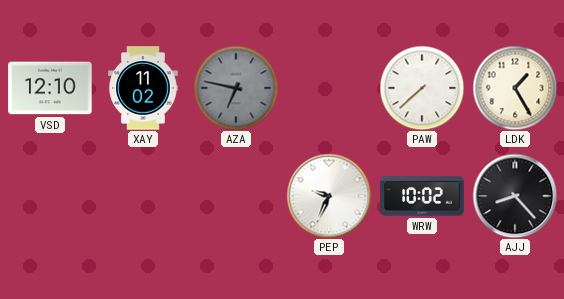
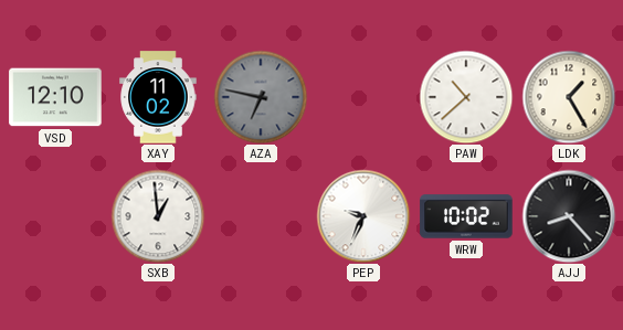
PAW: 7:38 -> 10:38
SXB: none -> 12:59
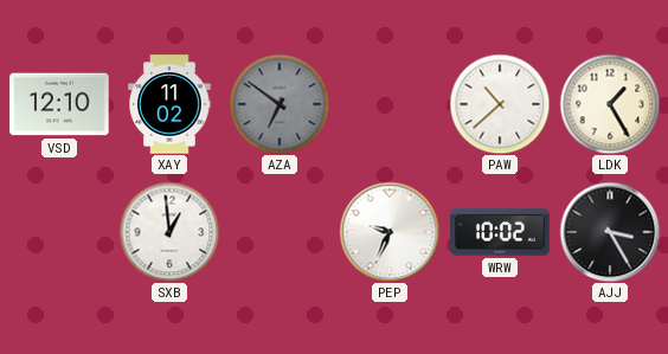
AZA: 6:47 -> 6:51
AJJ: 8:23 -> 3:25
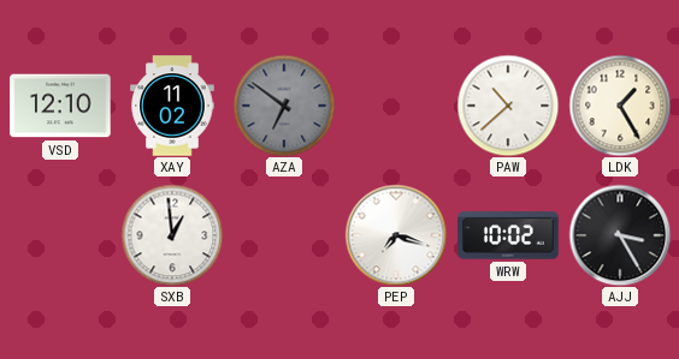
PEP: 9:34 -> 7:18
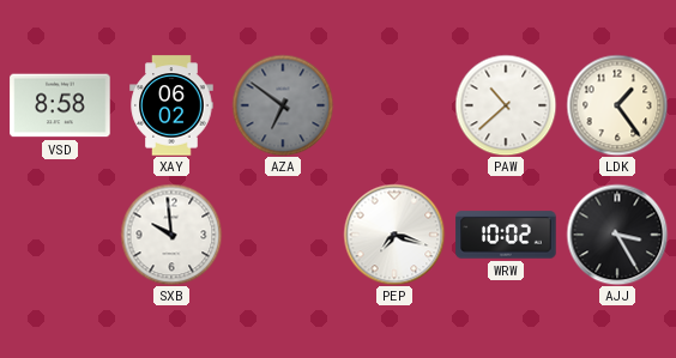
VSD: 12:10 -> 8:58
XAY: 11:02 -> 06:02
LDK: 1:25 -> 1:24
SXB: 12:59 -> 9:59
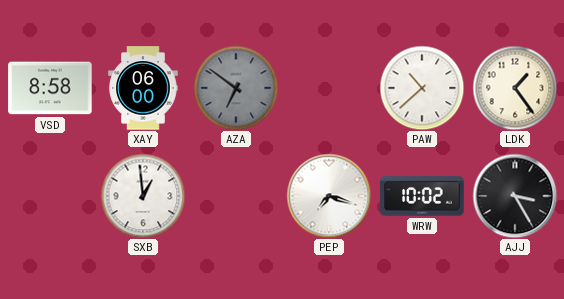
XAY: 06:02 -> 06:00
SXB: 9:59 -> 12:59
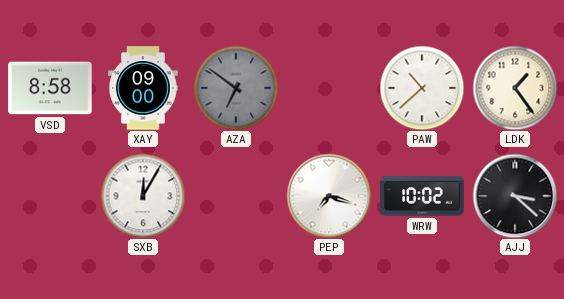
XAY: 06:00 -> 09:00
SXB: 12:59 -> 12:05
AJJ: 3:25 -> 3:22
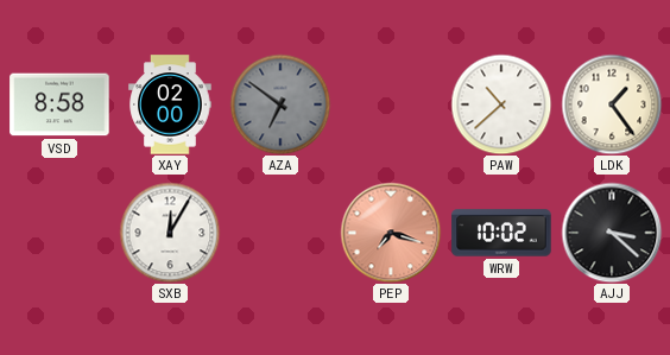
XAY: 09:00 -> 02:00
PEP dial: white -> salmon
